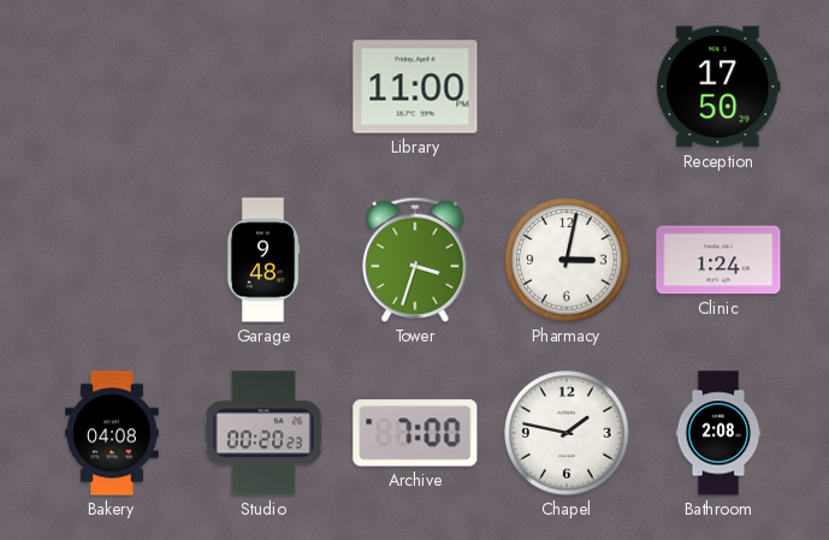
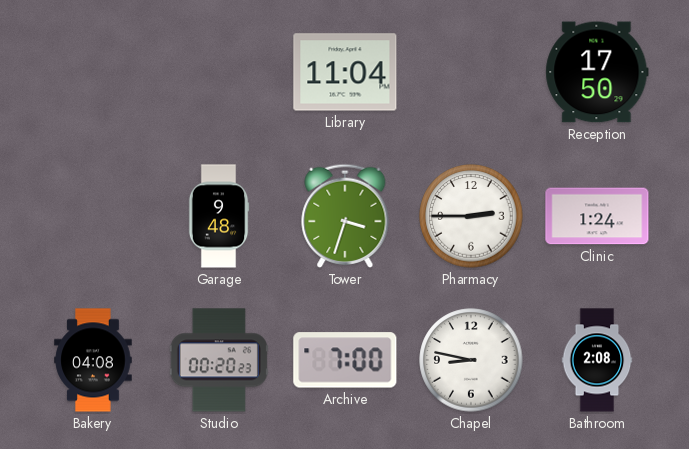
Library: 11:00 -> 11:04
Pharmacy: 3:02 -> 2:45
Chapel: 1:47 -> 8:47
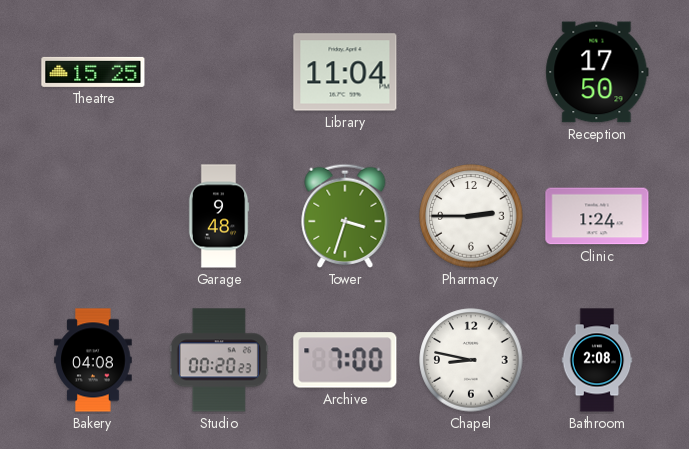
Theatre: none -> 15:25
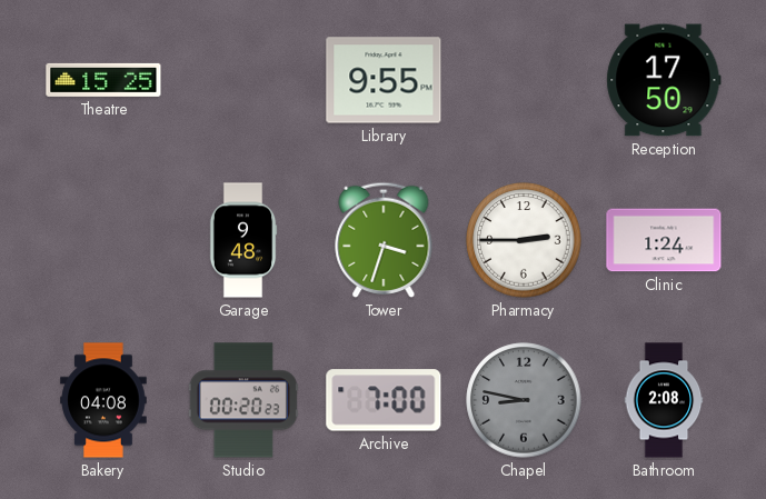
Library: 11:04 -> 9:55
Chapel dial: white -> grey
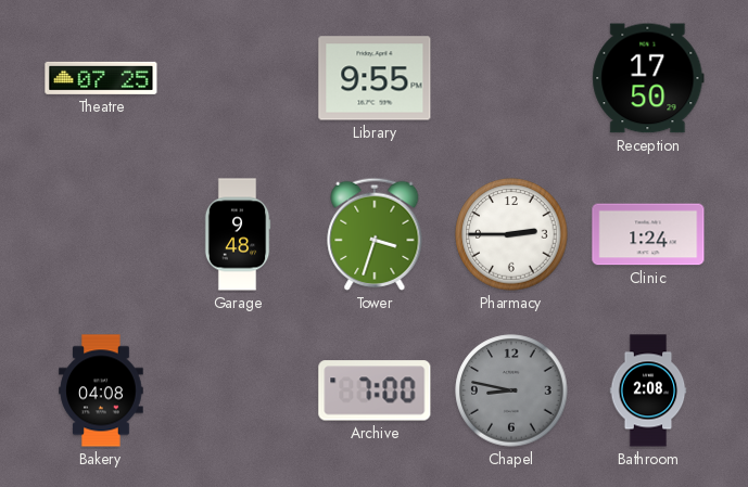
Theatre: 15:25 -> 07:25
Studio: 00:20 -> none
